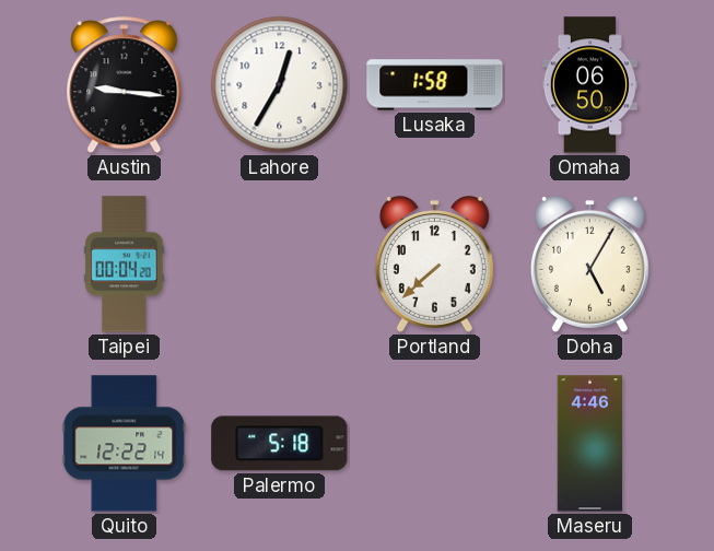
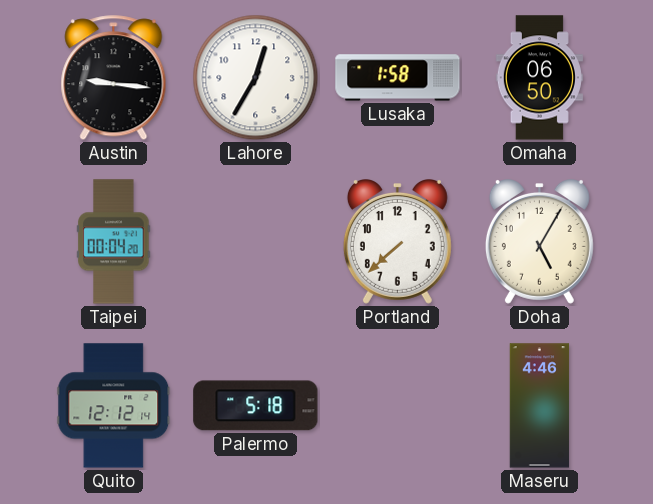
Quito: 12:22 -> 12:12
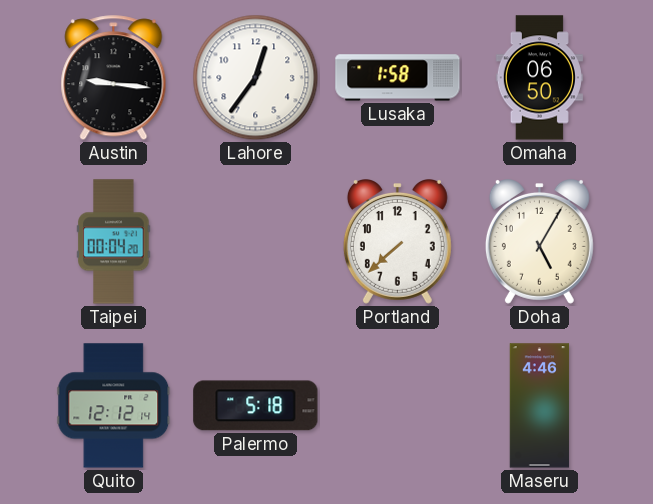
Lahore: 12:35 -> 12:36
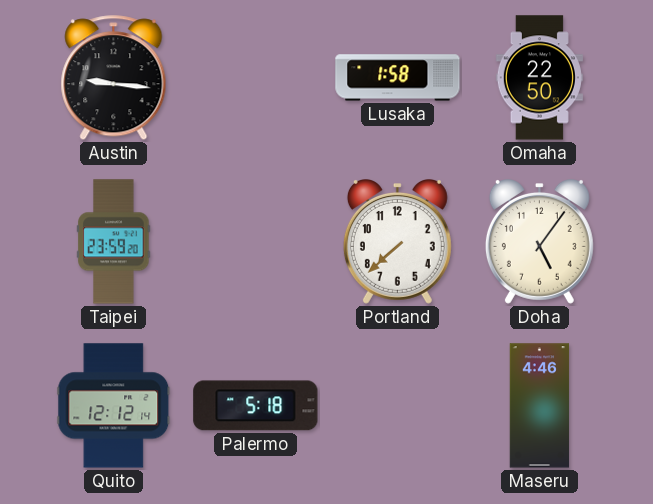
Lahore: 12:36 -> none
Omaha: 06:50 -> 22:50
Taipei: 00:04 -> 23:59
Doha: 5:05 -> 5:06
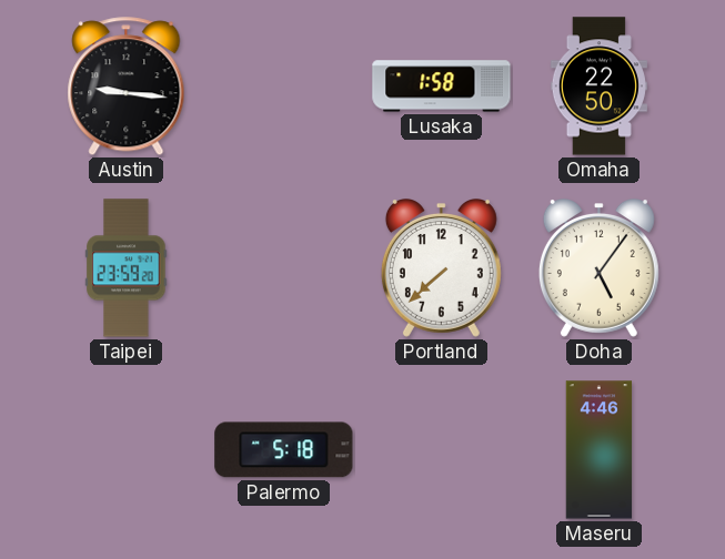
Quito: 12:12 -> none
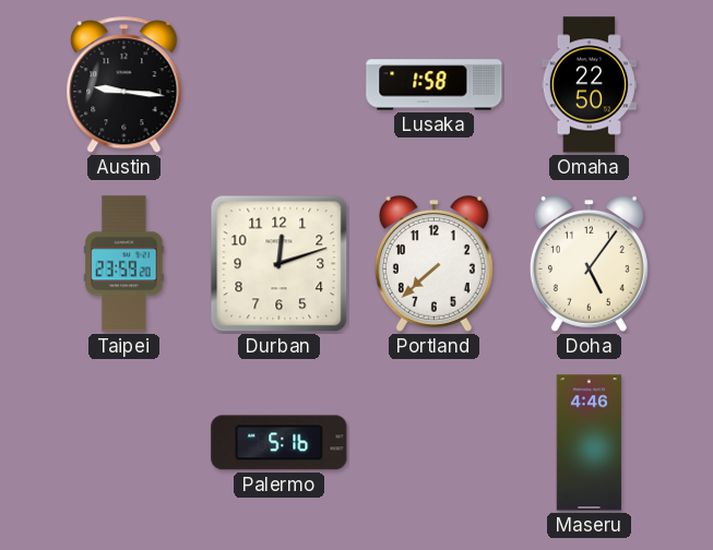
Durban: none -> 12:12
Palermo: 5:18 -> 5:16
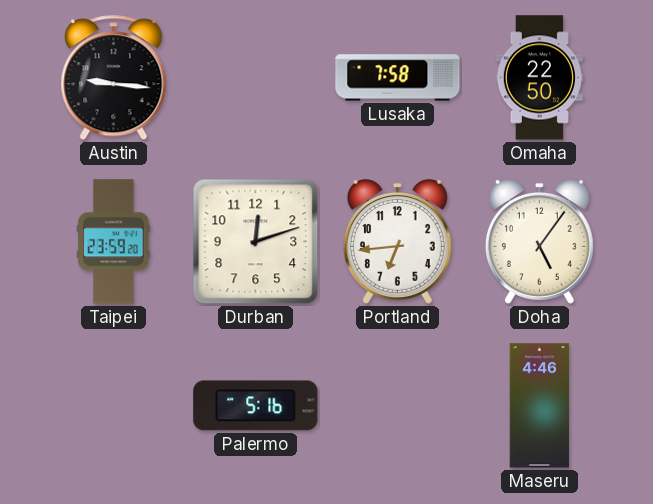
Lusaka: 1:58 -> 7:58
Portland: 7:38 -> 6:44
